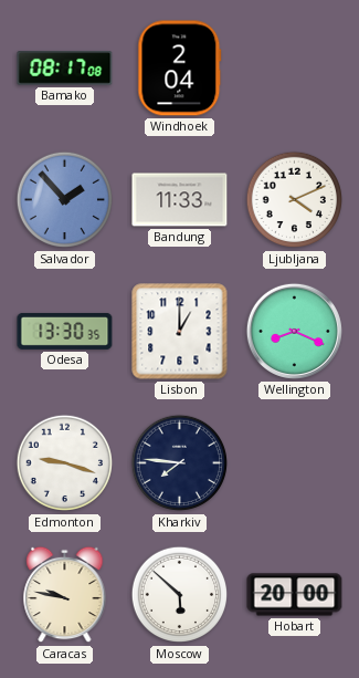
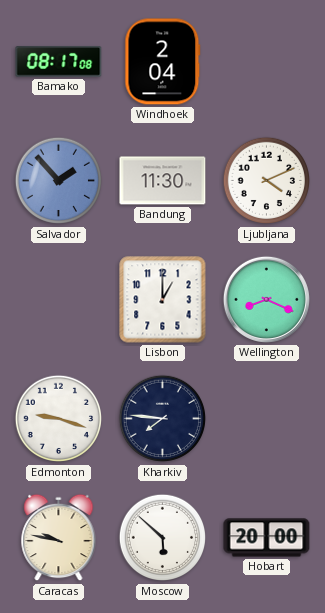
Bandung: 11:33 -> 11:30
Odesa: 13:30 -> none
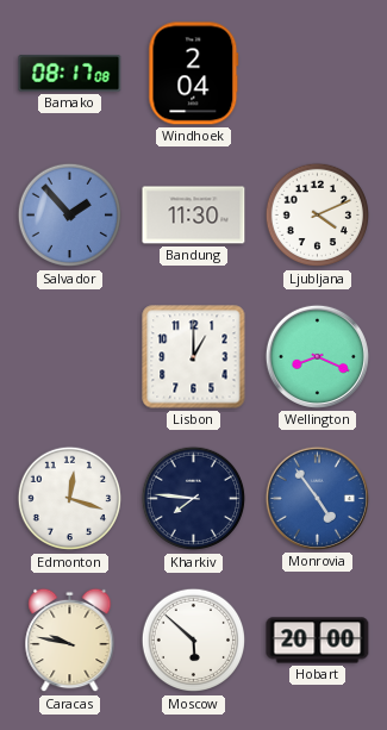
Edmonton: 9:18 -> 12:18
Monrovia: none -> 4:54
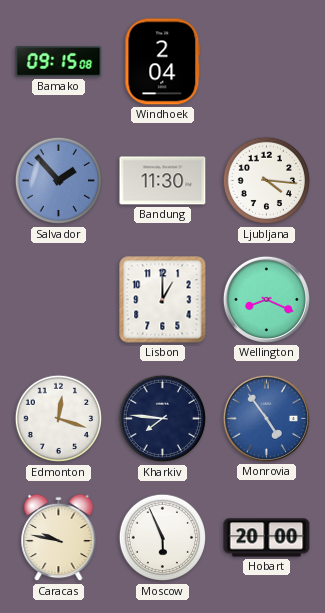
Bamako: 08:17 -> 09:15
Ljubljana: 4:11 -> 4:16
Moscow: 5:52 -> 5:56
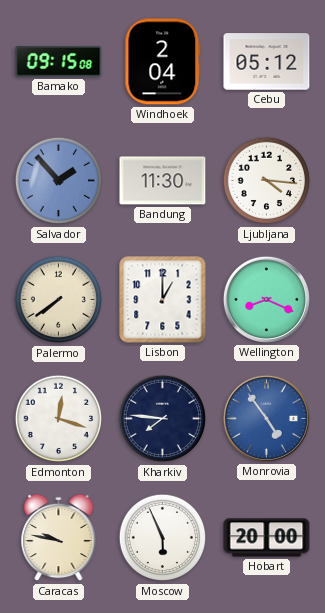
Cebu: none -> 05:12
Palermo: none -> 7:39
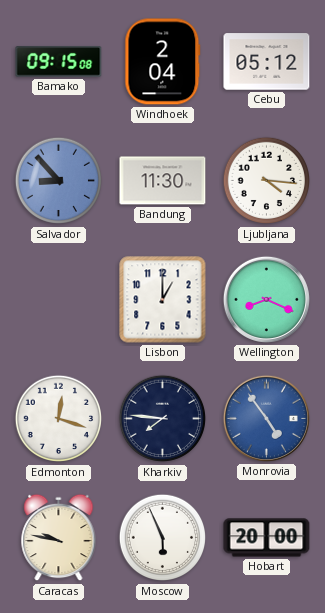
Salvador: 1:53 -> 8:53
Palermo: 7:39 -> none
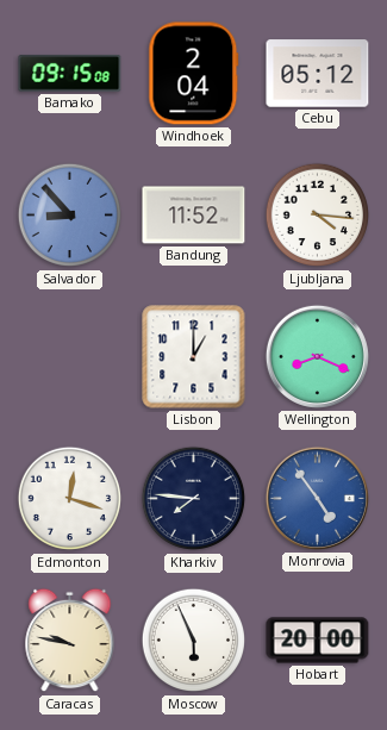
Bandung: 11:30 -> 11:52
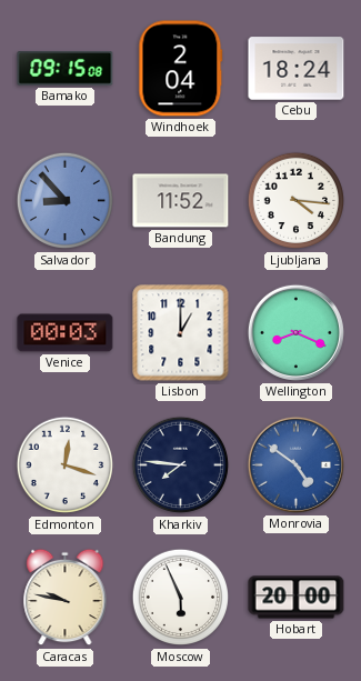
Cebu: 05:12 -> 18:24
Venice: none -> 00:03
Monrovia: 4:54 -> 4:51
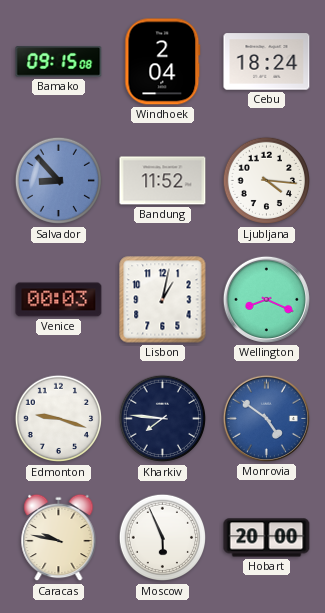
Lisbon: 1:00 -> 1:02
Edmonton: 12:18 -> 9:18
